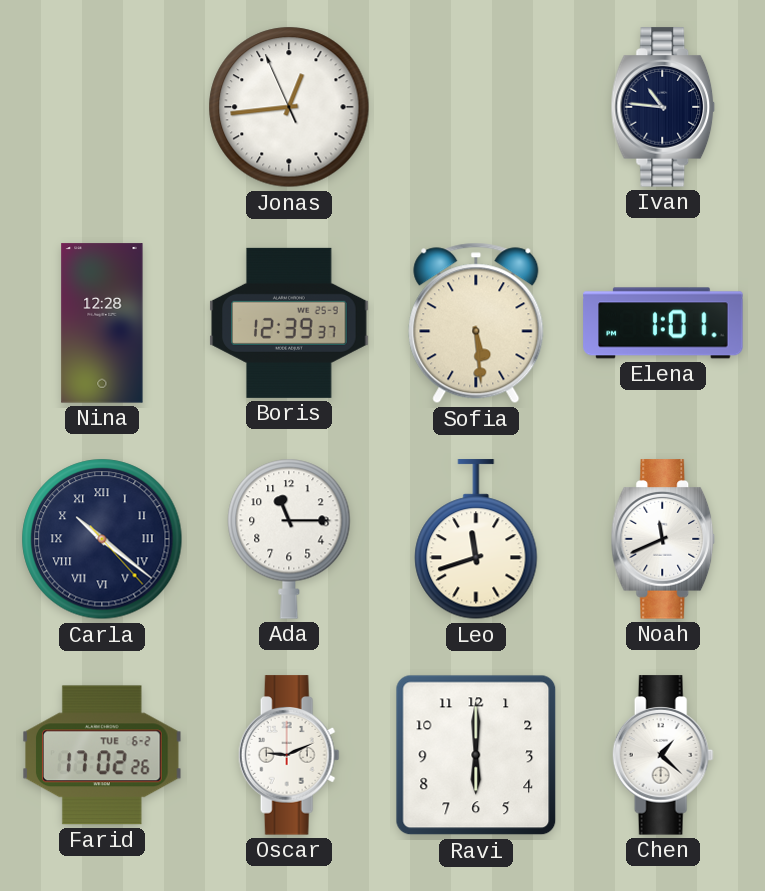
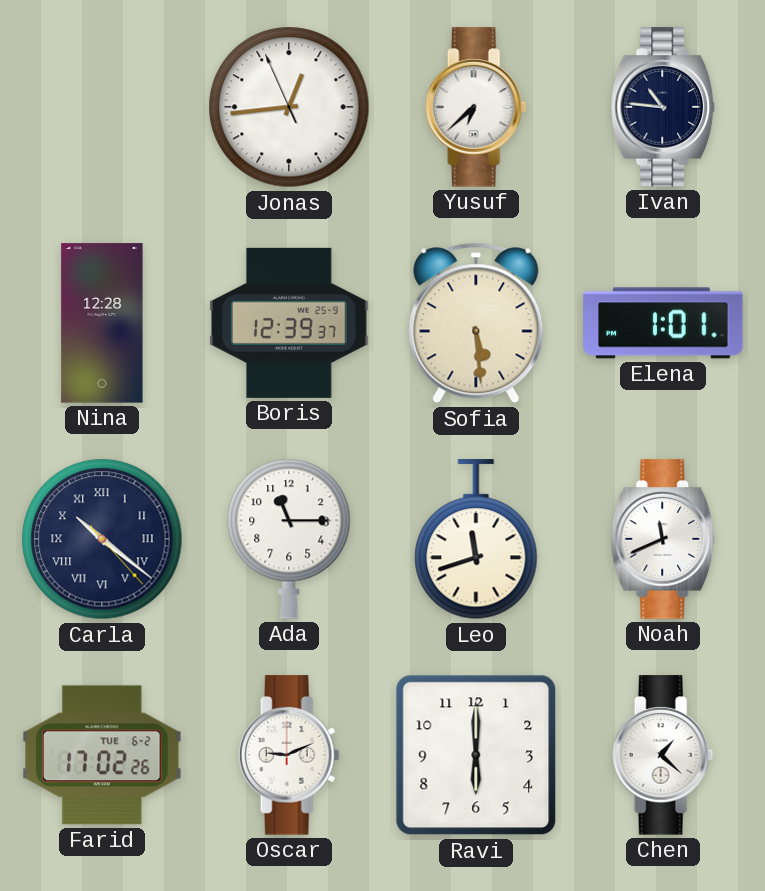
Yusuf: none -> 6:38
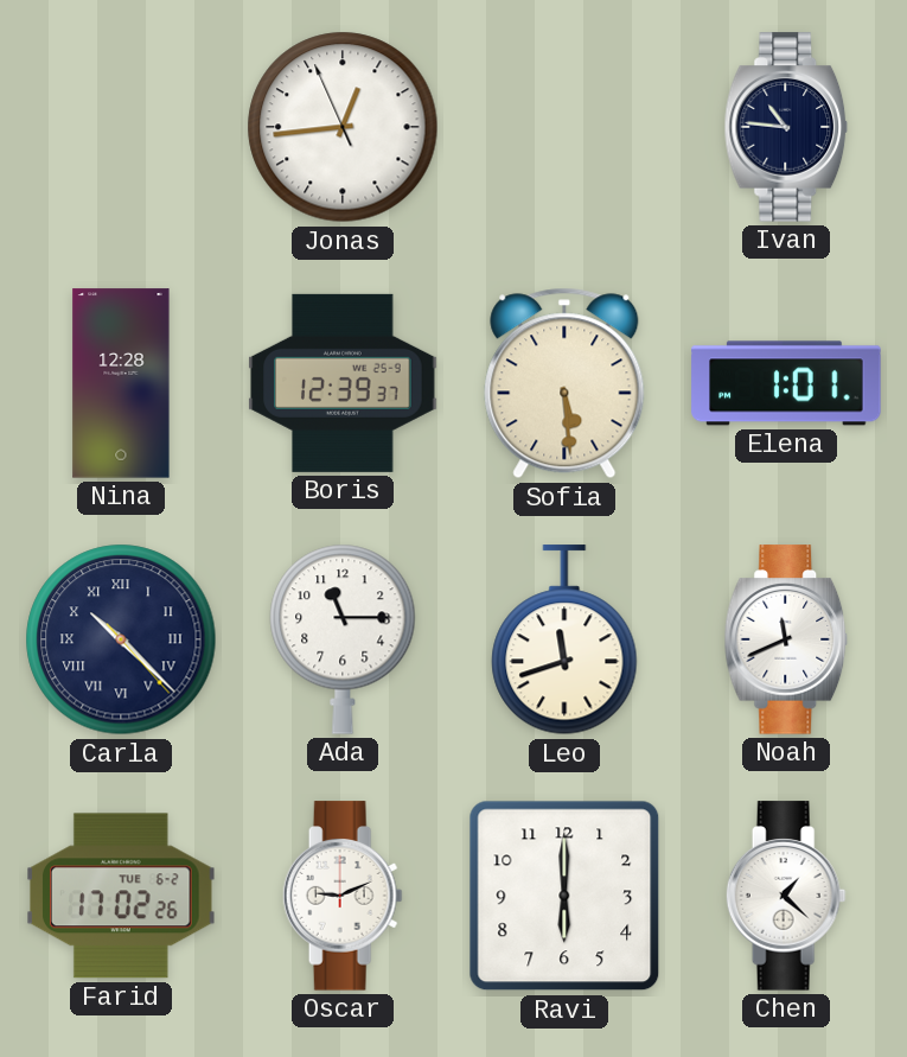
Yusuf: 6:38 -> none
Carla: 10:21 -> 10:22
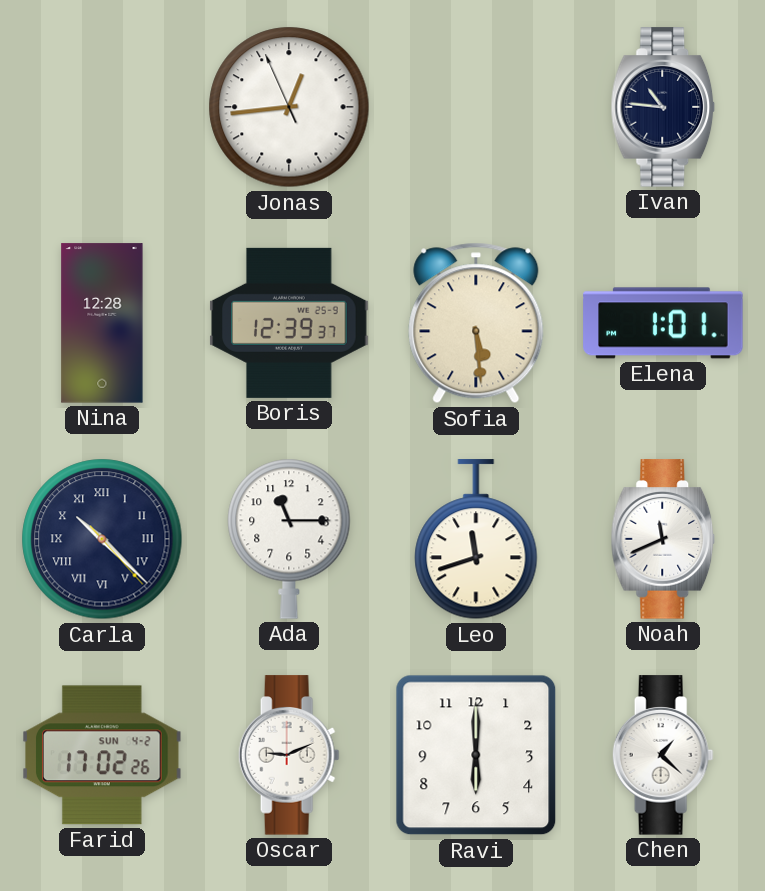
Farid date: TUE 6-2 -> SUN 4-2
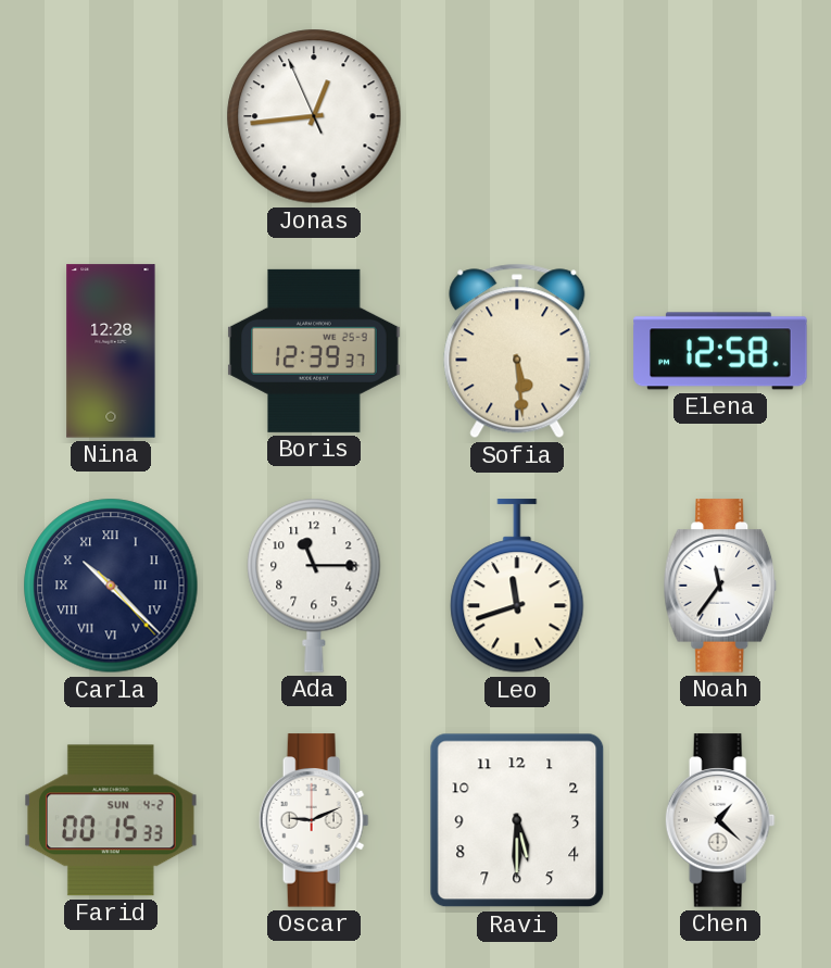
Ivan: 10:46 -> none
Elena: 1:01 -> 12:58
Noah: 11:41 -> 11:36
Farid: 17:02 -> 00:15
Ravi: 6:00 -> 5:30
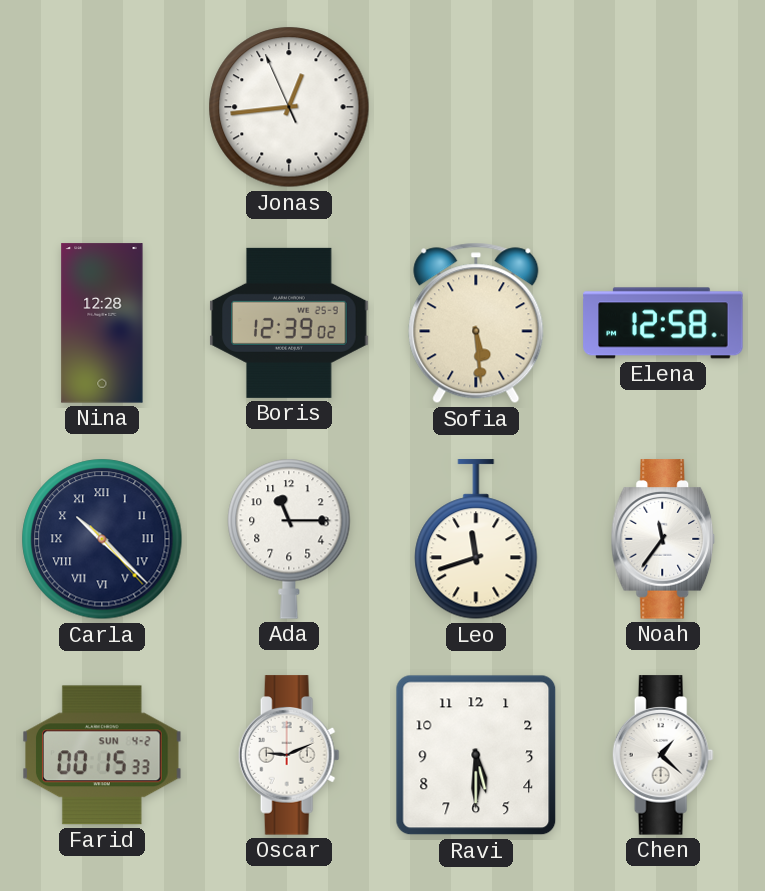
Boris: 12:39:37 -> 12:39:02
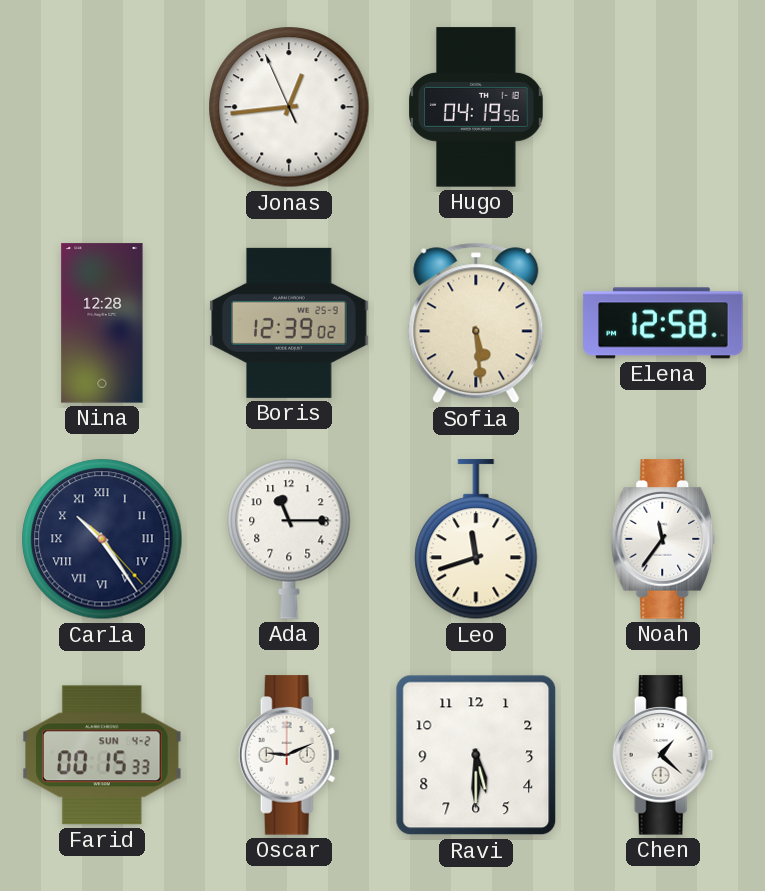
Hugo: none -> 04:19
Carla: 10:22 -> 10:24
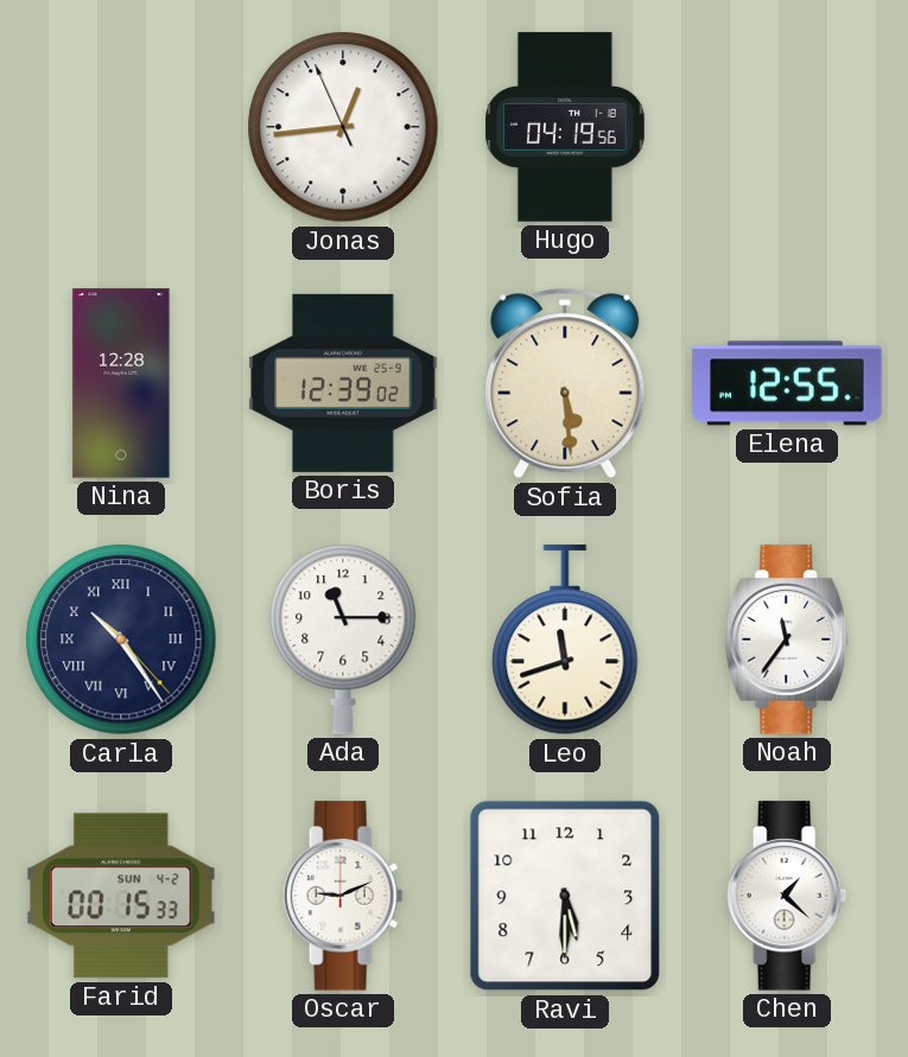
Elena: 12:58 -> 12:55
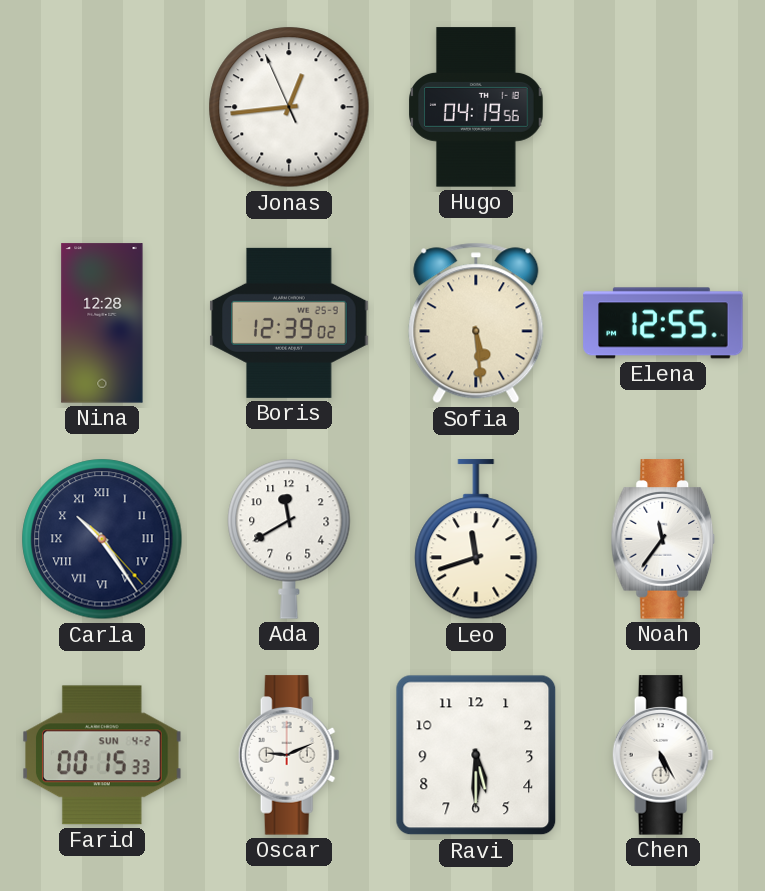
Ada: 11:15 -> 11:40
Chen: 1:22 -> 5:25
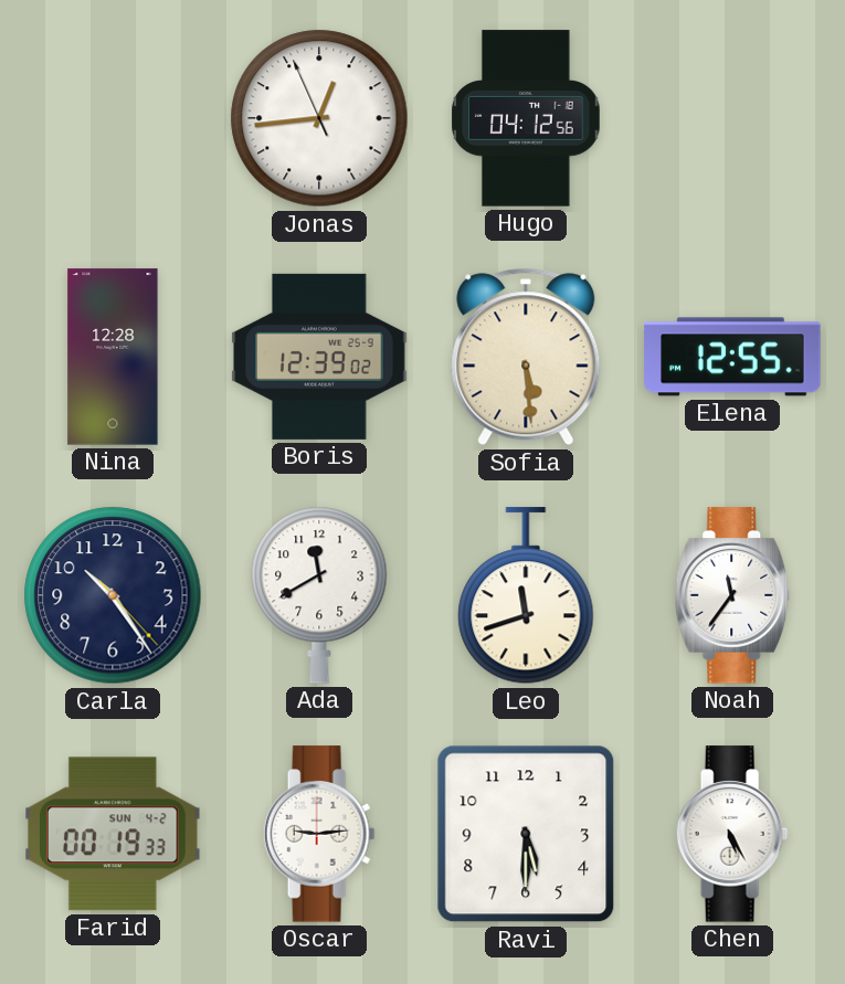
Hugo: 04:19 -> 04:12
Carla numerals: Roman -> Arabic
Farid: 00:15 -> 00:19
Oscar: 9:11 -> 9:14
